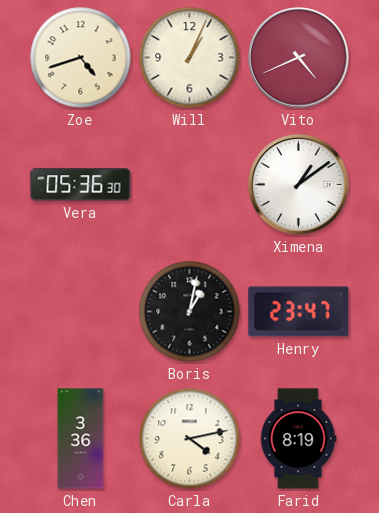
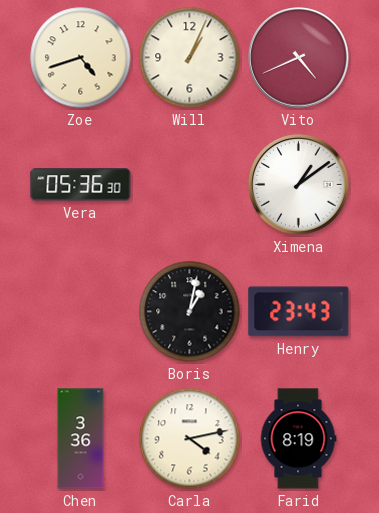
Henry: 23:47 -> 23:43
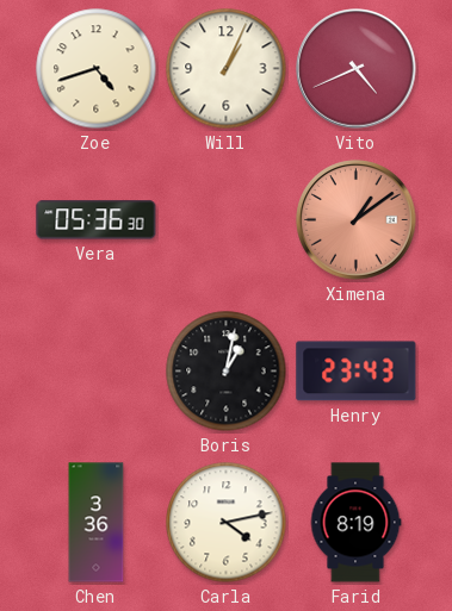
Ximena dial: white -> salmon
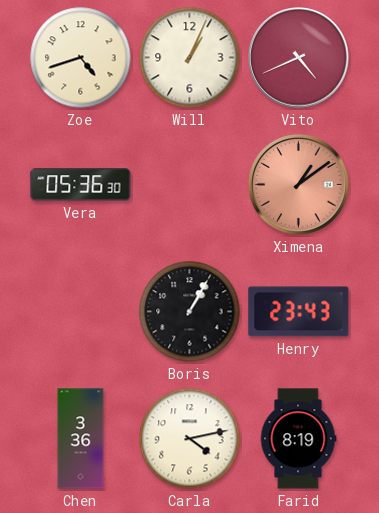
Boris: 1:02 -> 1:05
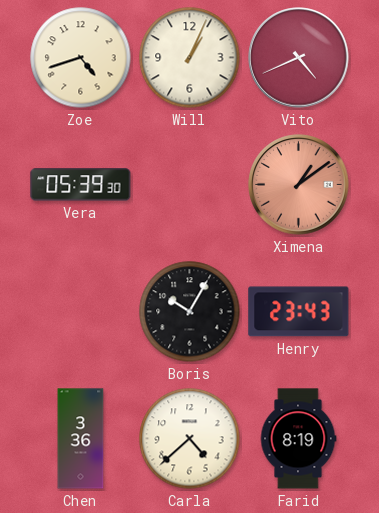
Vera: 05:36 -> 05:39
Boris: 1:05 -> 10:05
Carla: 4:13 -> 4:38
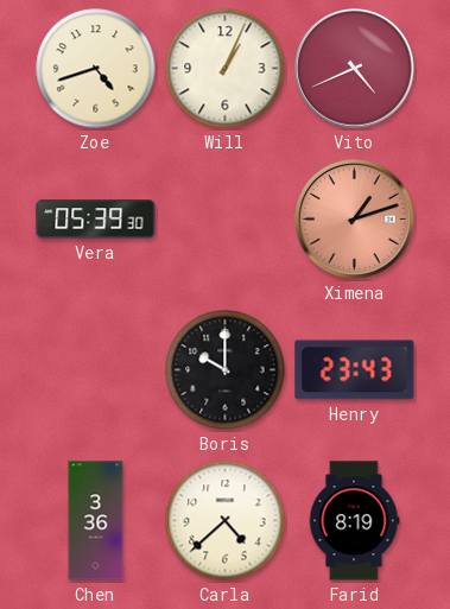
Ximena: 1:09 -> 1:12
Boris: 10:05 -> 10:00
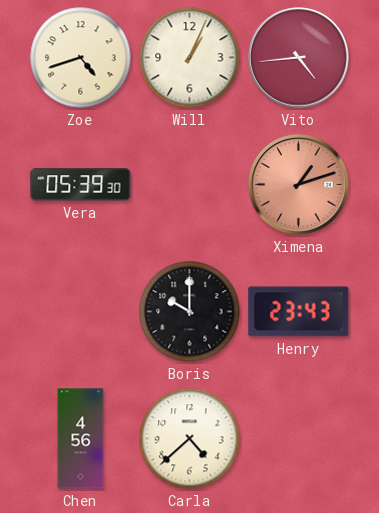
Vito: 4:41 -> 4:44
Chen: 3:36 -> 4:56
Farid: 8:19 -> none
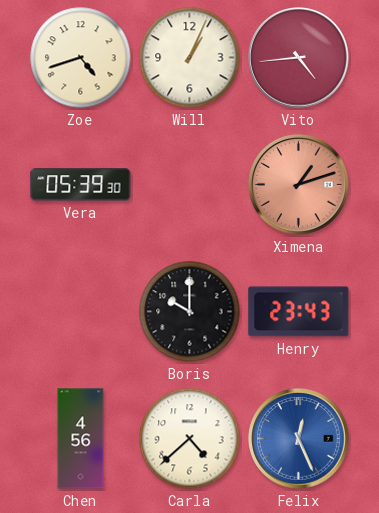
Felix: none -> 12:26
